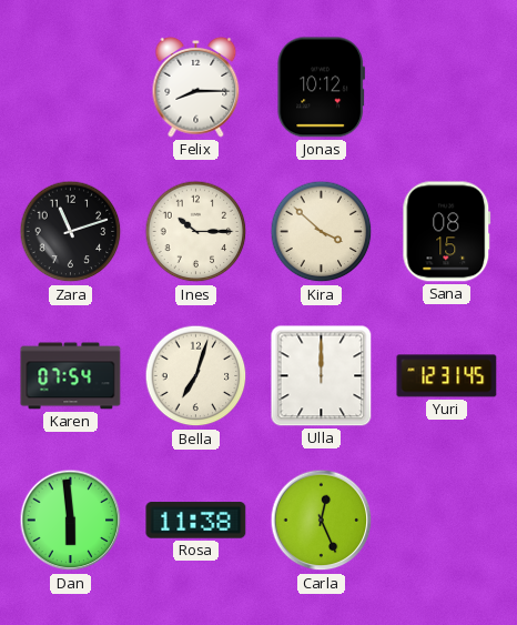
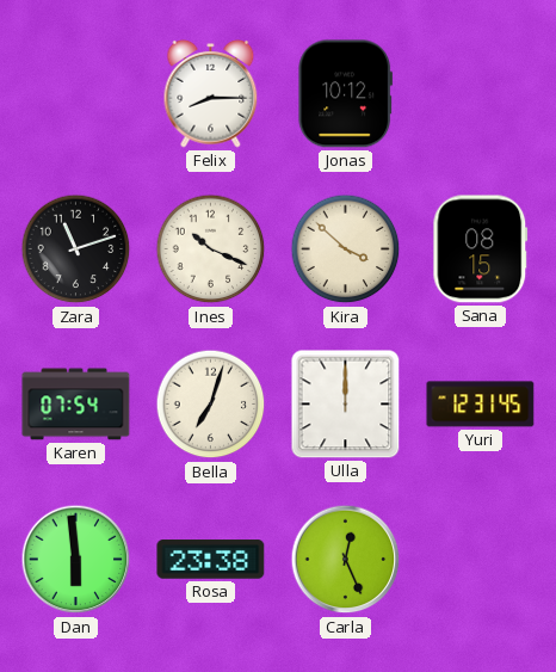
Ines: 10:15 -> 10:19
Rosa: 11:38 -> 23:38
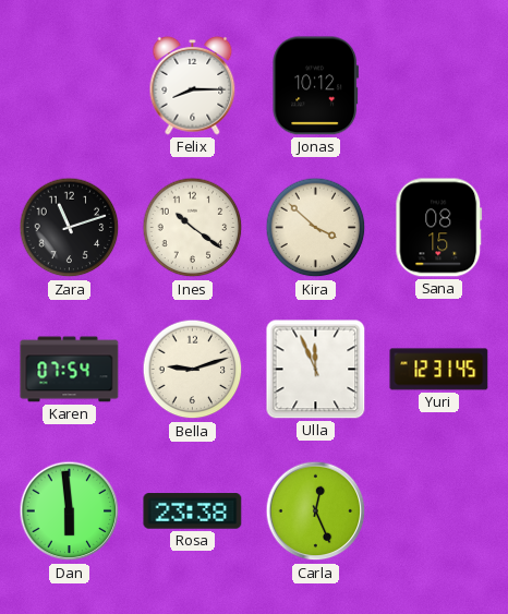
Ines: 10:19 -> 10:21
Bella: 7:03 -> 9:12
Ulla: 12:00 -> 11:56
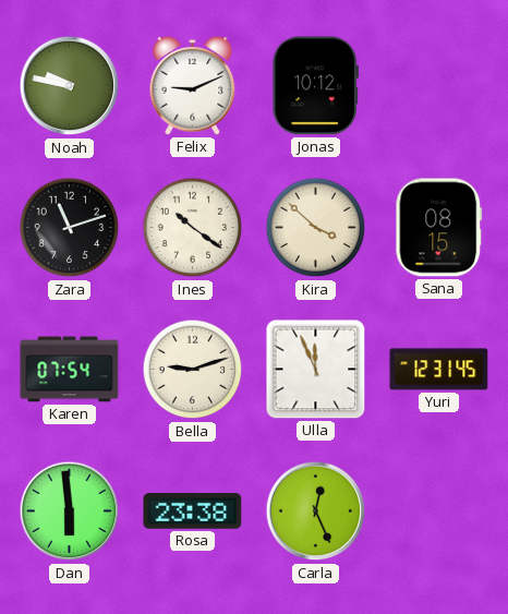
Noah: none -> 9:47
Felix: 8:15 -> 9:11
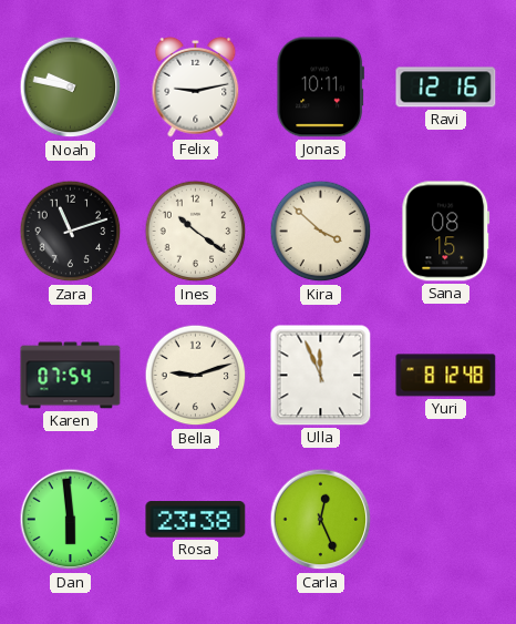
Felix: 9:11 -> 9:13
Jonas: 10:12 -> 10:11
Ravi: none -> 12:16
Yuri: 12:31 -> 8:12
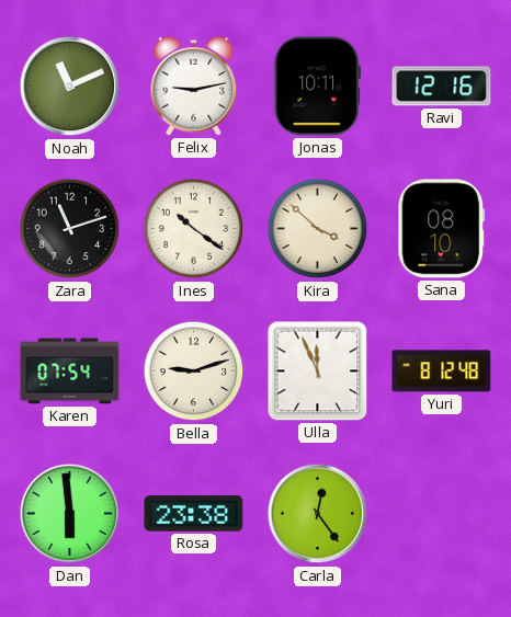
Noah: 9:47 -> 11:11
Sana: 08:15 -> 08:10
Carla: 12:26 -> 12:24
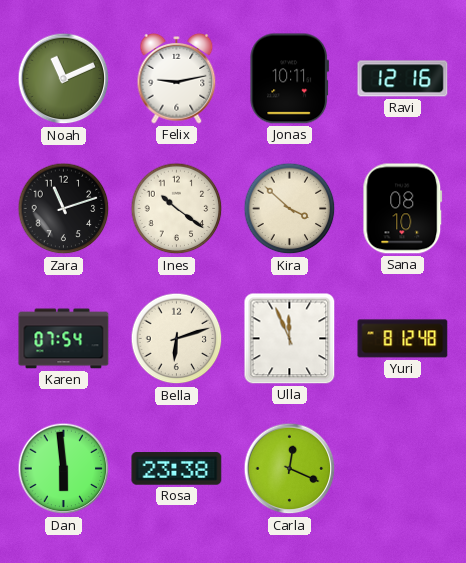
Bella: 9:12 -> 6:12
Carla: 12:24 -> 12:19
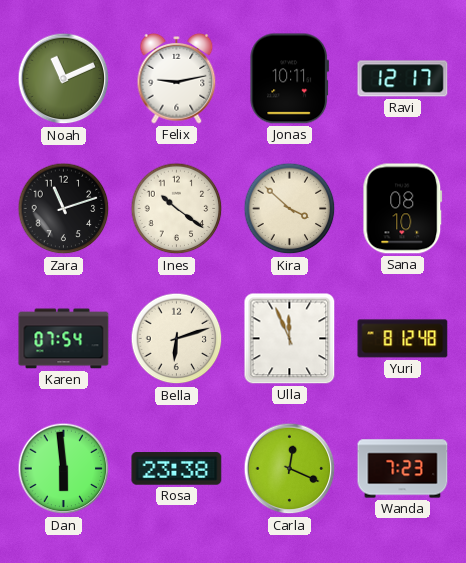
Ravi: 12:16 -> 12:17
Wanda: none -> 7:23
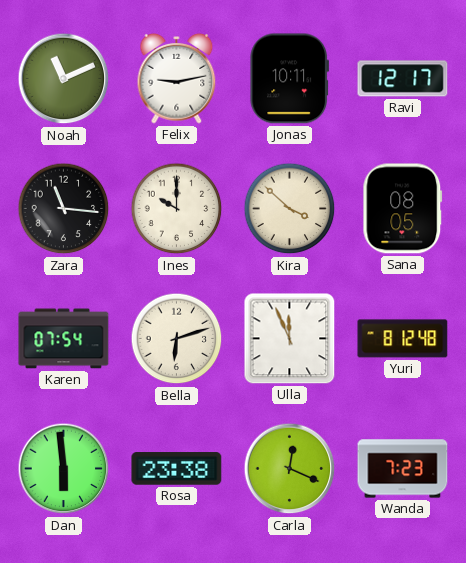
Zara: 11:12 -> 11:16
Ines: 10:21 -> 10:00
Sana: 08:10 -> 08:05
